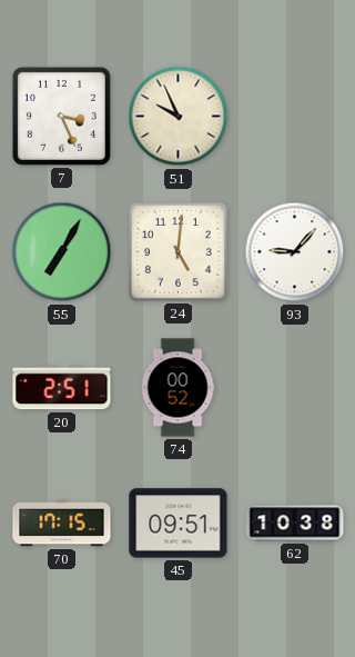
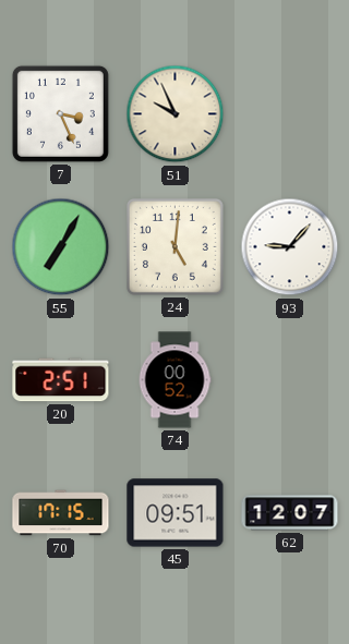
62: 10:38 -> 12:07
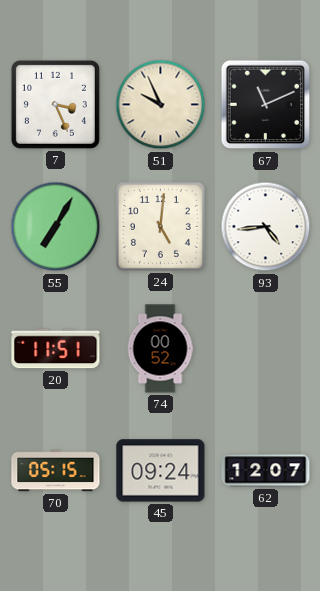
67: none -> 11:11
93: 9:07 -> 4:44
20: 2:51 -> 11:51
70: 17:15 -> 05:15
45: 09:51 -> 09:24
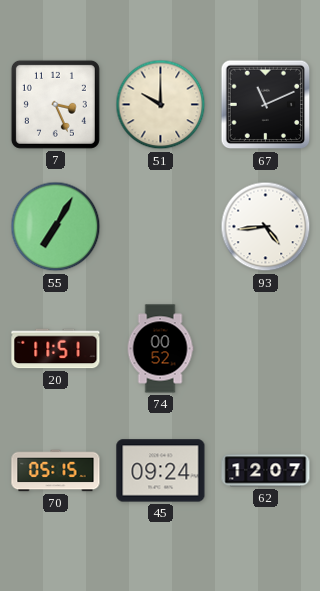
51: 9:56 -> 10:00
24: 5:01 -> none
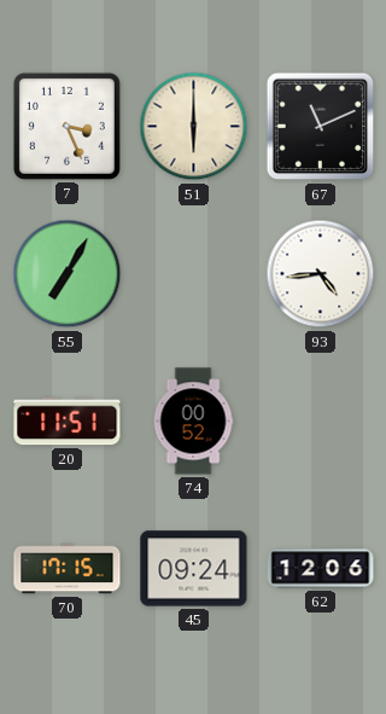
51: 10:00 -> 6:00
70: 05:15 -> 17:15
62: 12:07 -> 12:06
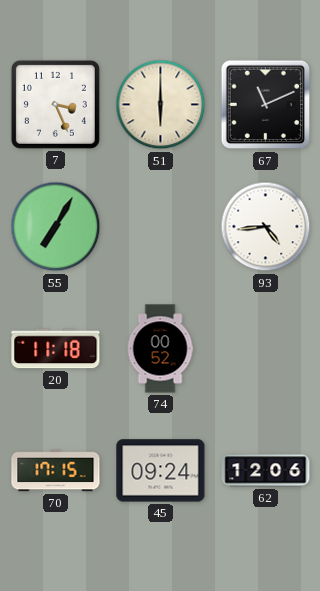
20: 11:51 -> 11:18
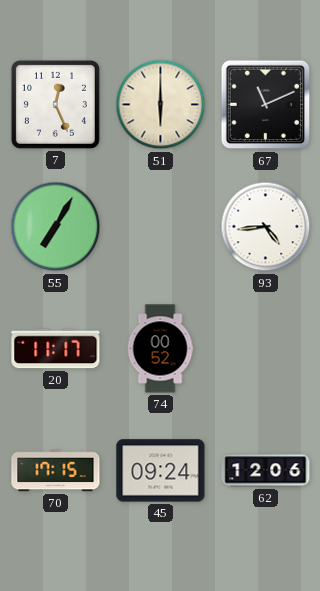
7: 3:26 -> 12:26
20: 11:18 -> 11:17
